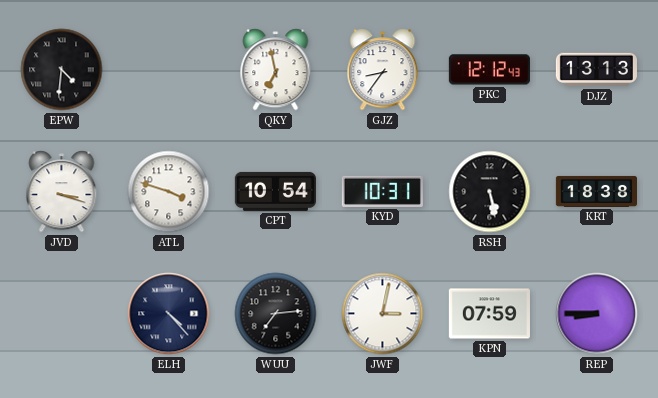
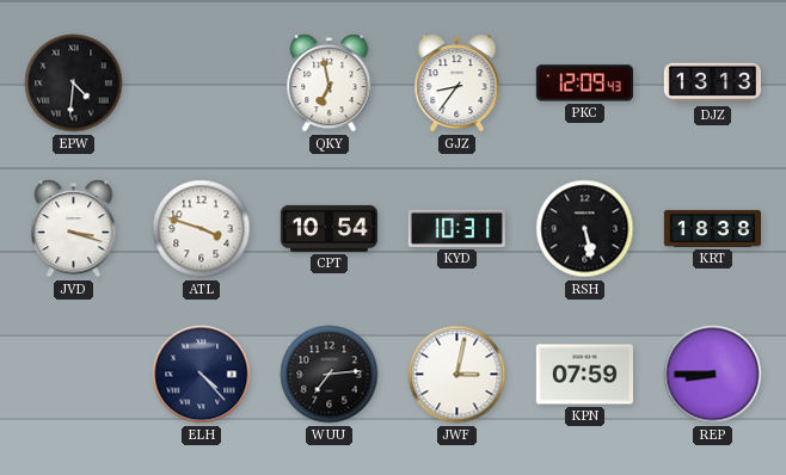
PKC: 12:12 -> 12:09
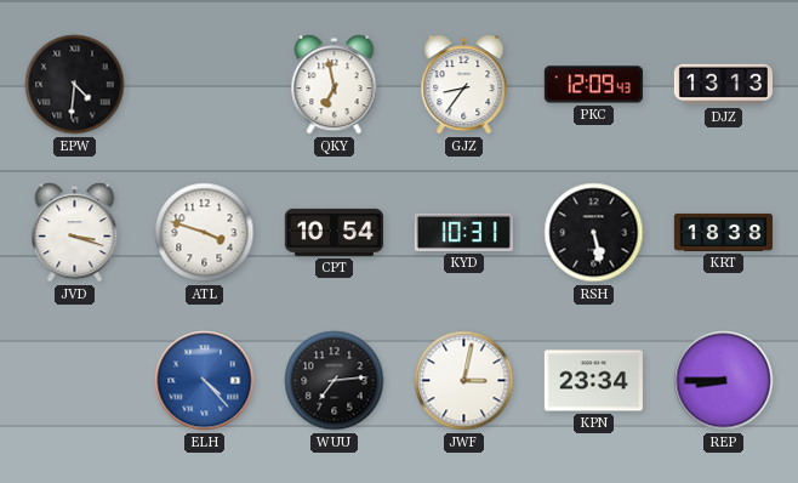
ELH dial: navy -> blue
KPN: 07:59 -> 23:34
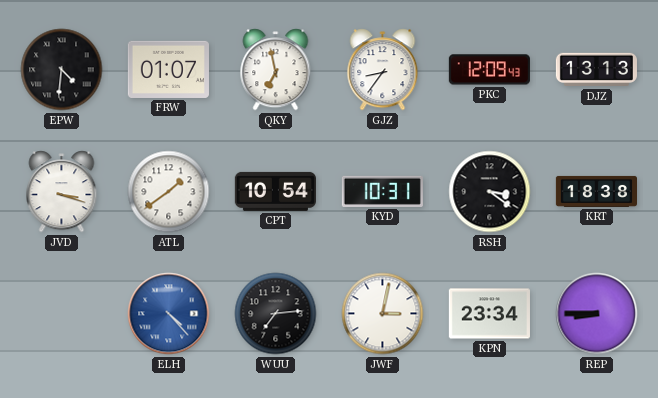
FRW: none -> 01:07
ATL: 3:48 -> 1:39
RSH: 5:28 -> 3:21
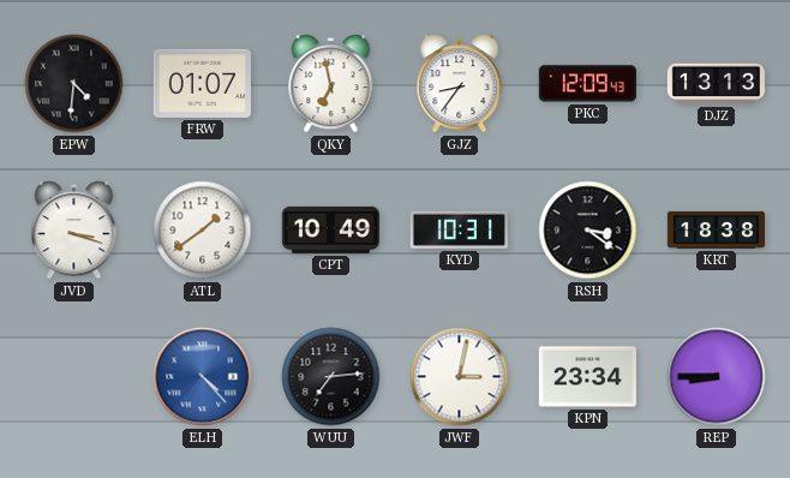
CPT: 10:54 -> 10:49
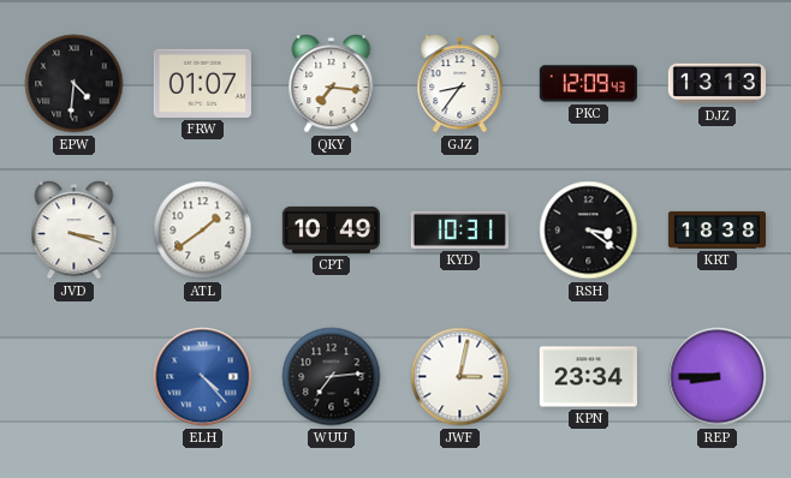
QKY: 6:58 -> 7:16
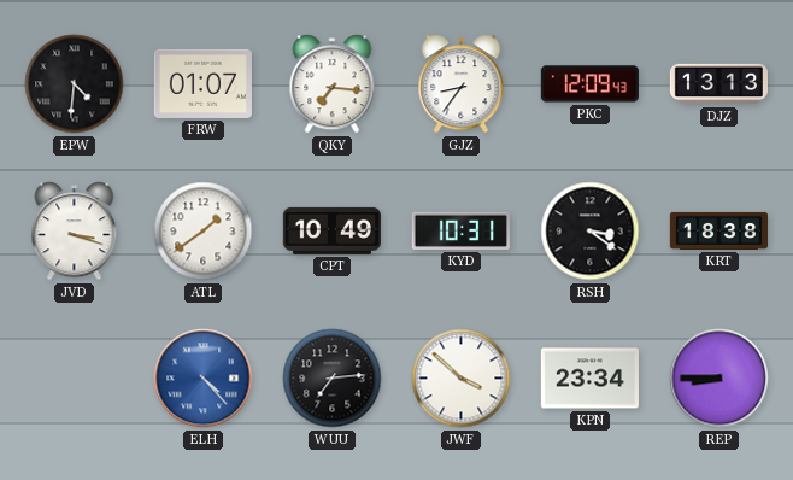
JWF: 3:02 -> 3:52
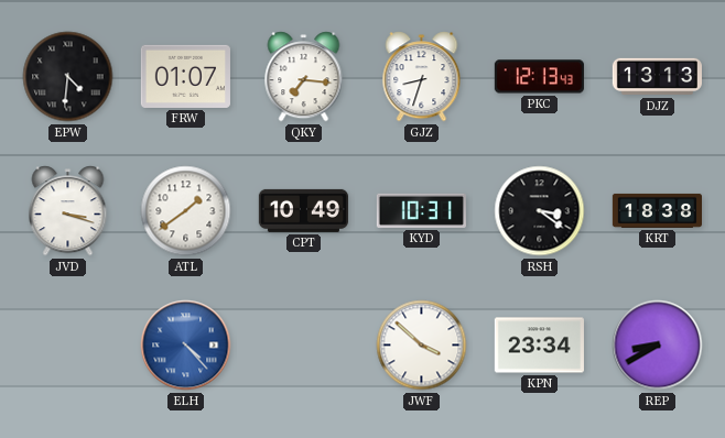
GJZ: 8:36 -> 8:33
PKC: 12:09 -> 12:13
WUU: 7:14 -> none
REP: 8:45 -> 8:40
